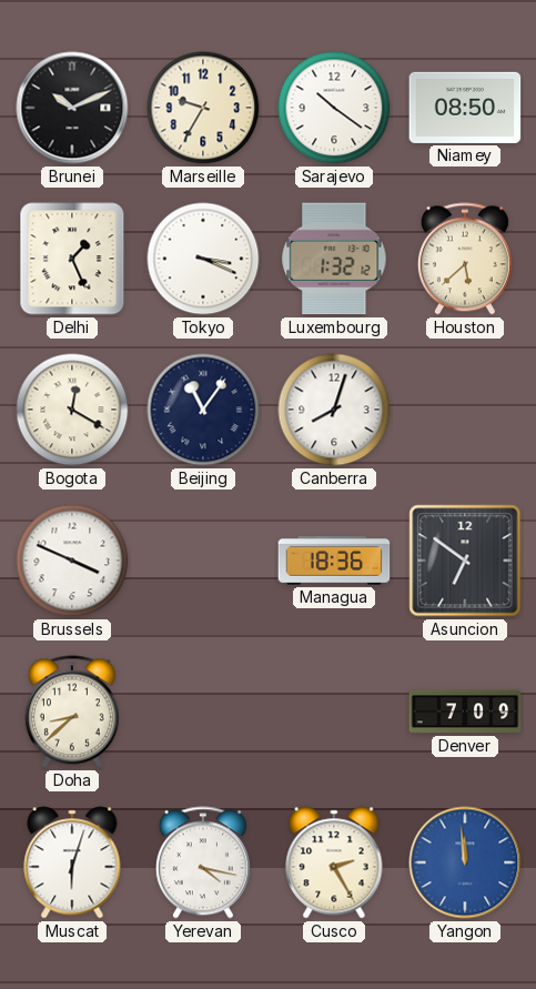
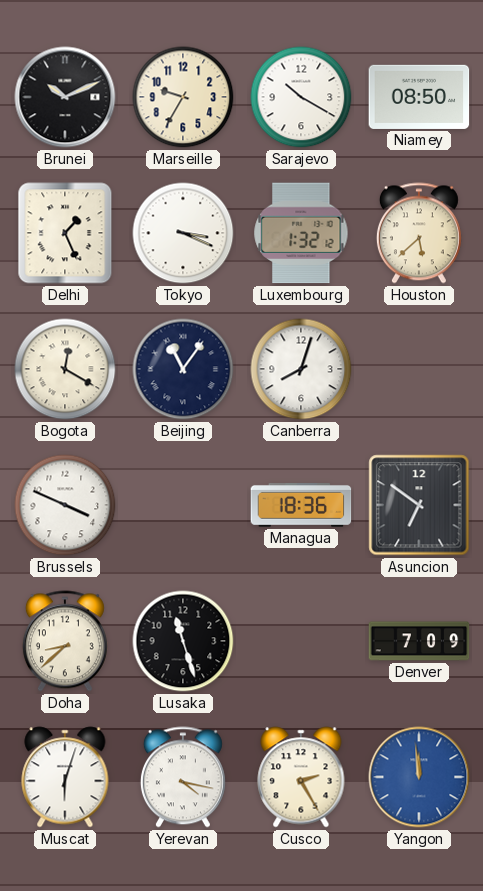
Sarajevo: 10:21 -> 10:20
Lusaka: none -> 11:27
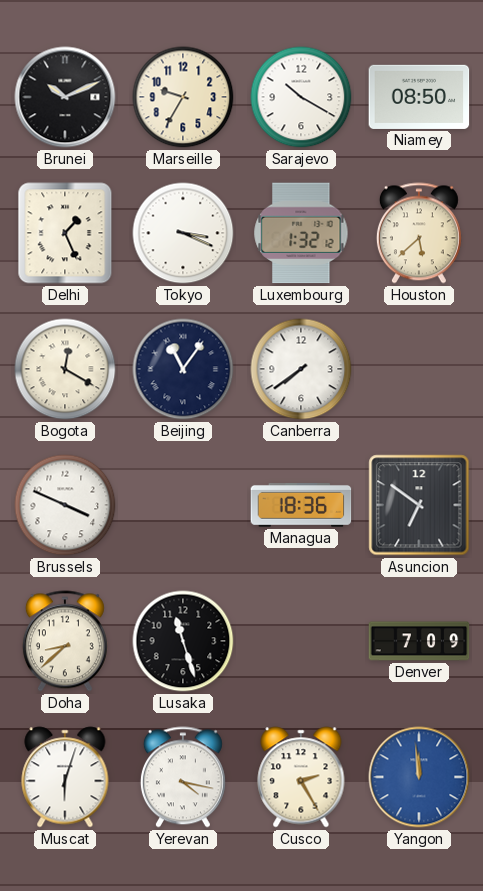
Canberra: 8:03 -> 7:39
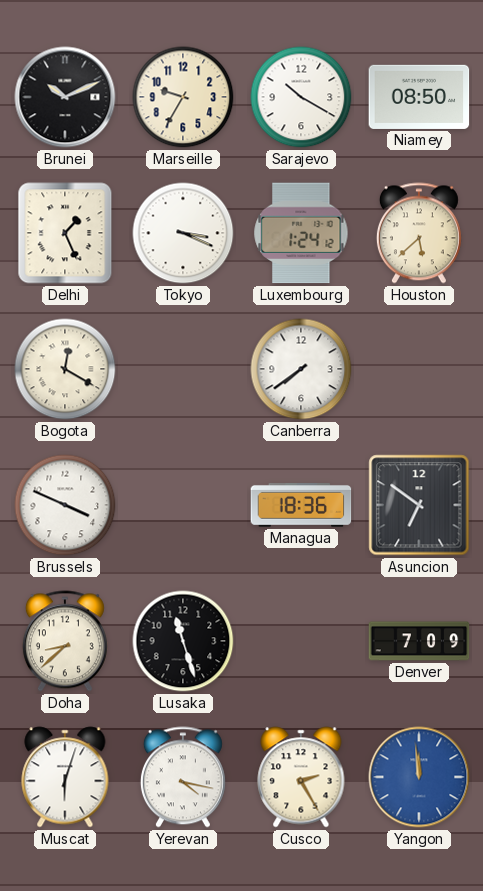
Luxembourg: 1:32 -> 1:24
Beijing: 11:06 -> none
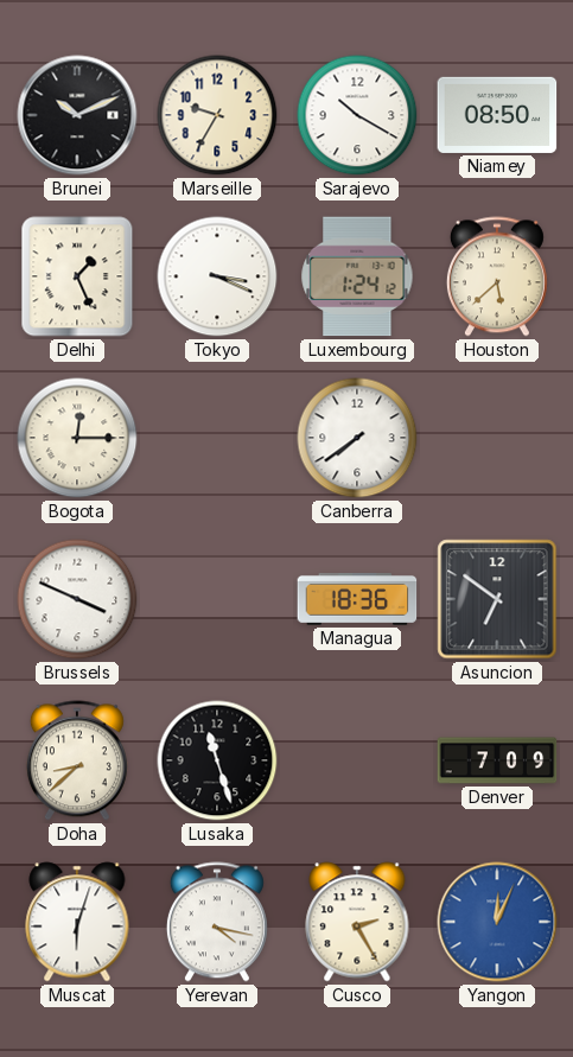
Bogota: 12:20 -> 12:15
Yangon: 11:59 -> 12:04
